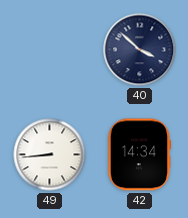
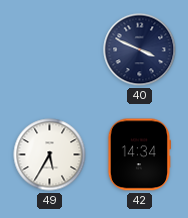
40: 3:52 -> 3:49
49: 8:44 -> 5:35
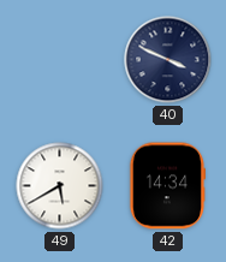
49: 5:35 -> 5:40
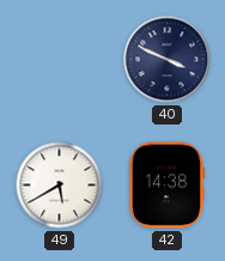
42: 14:34 -> 14:38
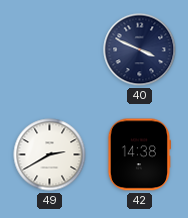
49: 5:40 -> 2:40
